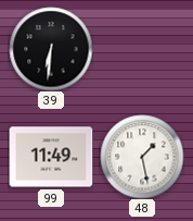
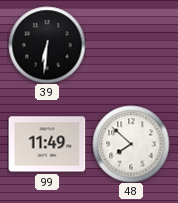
48: 1:28 -> 7:52
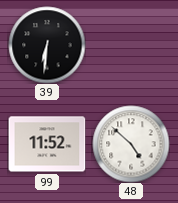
99: 11:49 -> 11:52
48: 7:52 -> 4:52
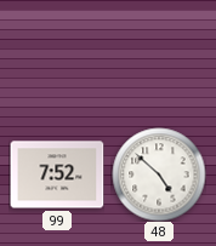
39: 6:31 -> none
99: 11:52 -> 7:52
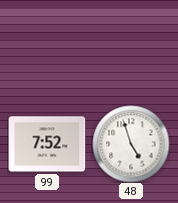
48: 4:52 -> 4:57
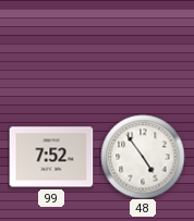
48: 4:57 -> 4:54
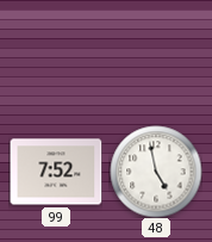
48: 4:54 -> 4:58
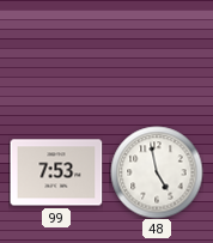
99: 7:52 -> 7:53
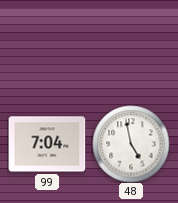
99: 7:53 -> 7:04
